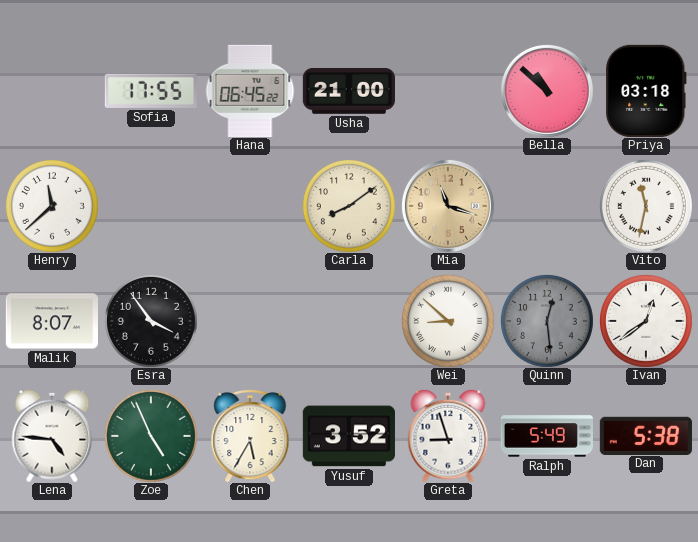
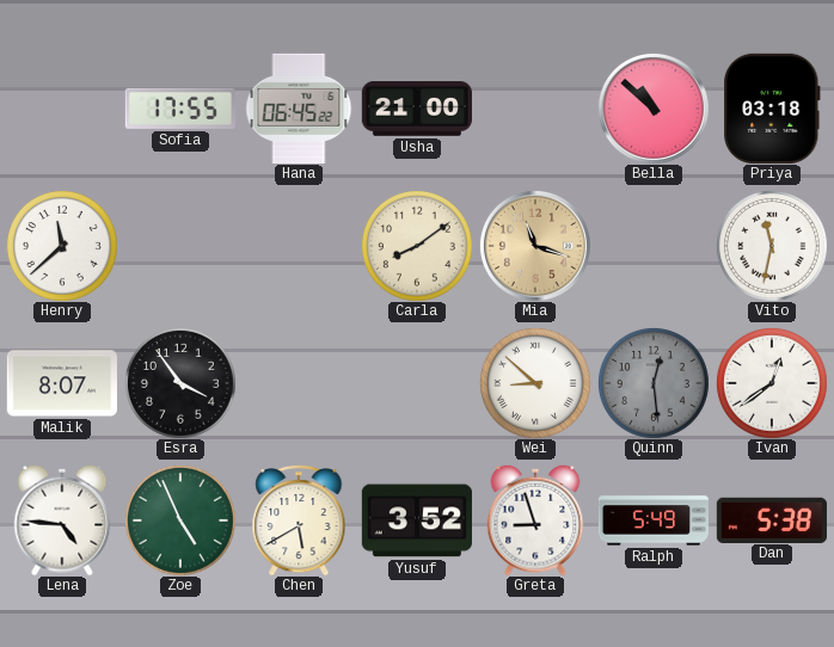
Chen: 5:35 -> 5:40
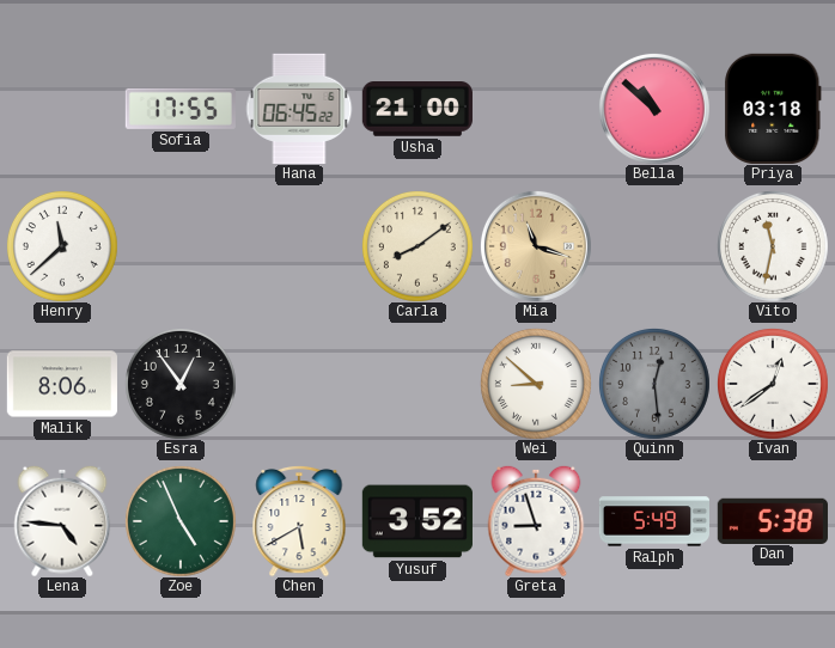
Malik: 8:07 -> 8:06
Esra: 3:54 -> 12:54
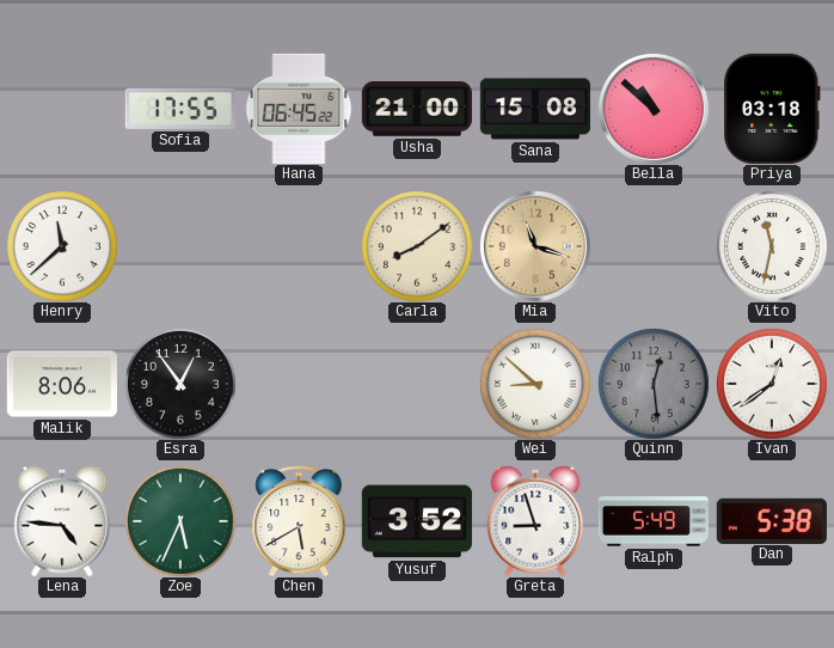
Sana: none -> 15:08
Zoe: 4:56 -> 5:34
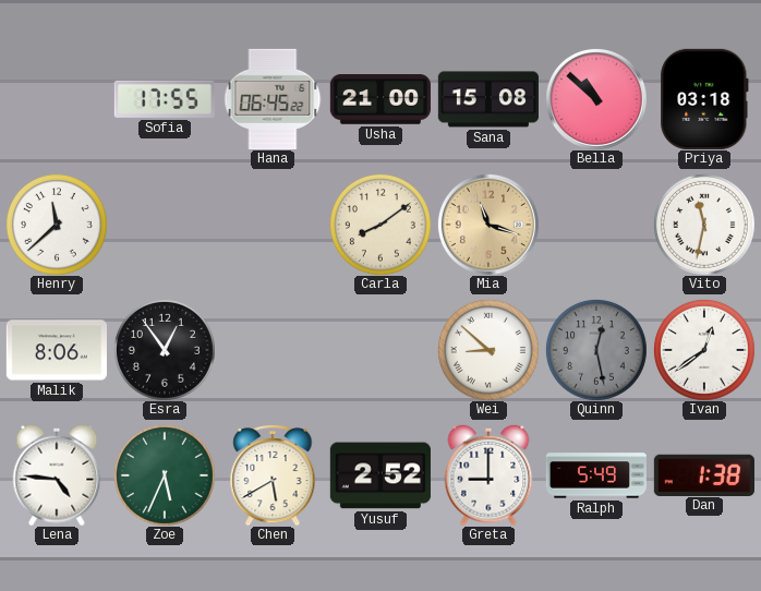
Quinn: 12:29 -> 12:28
Yusuf: 3:52 -> 2:52
Greta: 8:57 -> 9:00
Dan: 5:38 -> 1:38
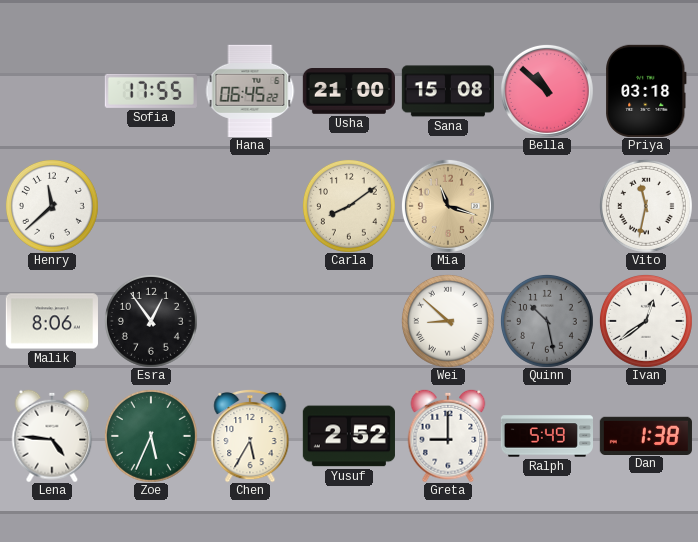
Quinn: 12:28 -> 10:28
Chen: 5:40 -> 5:35
